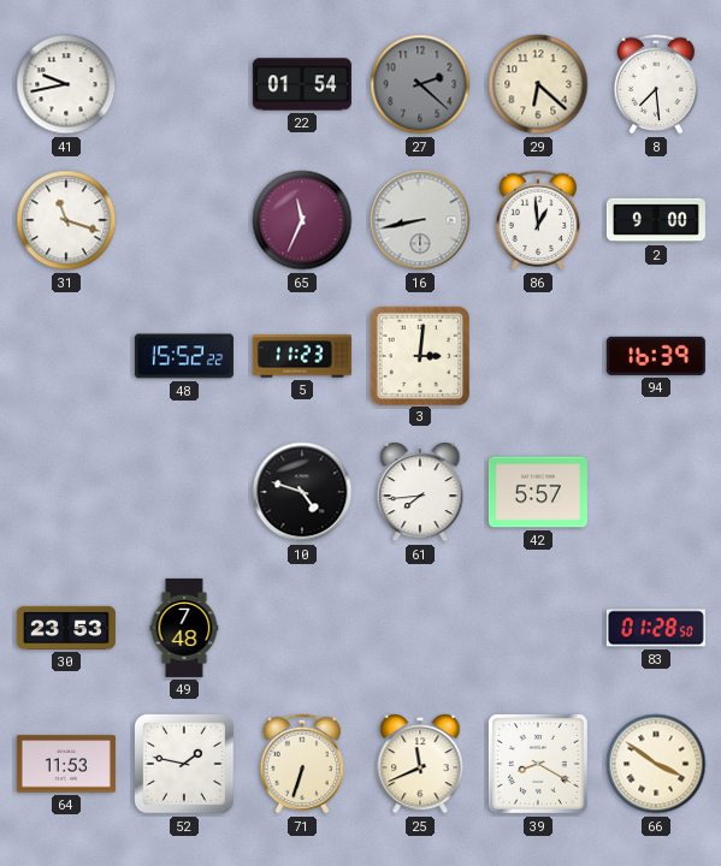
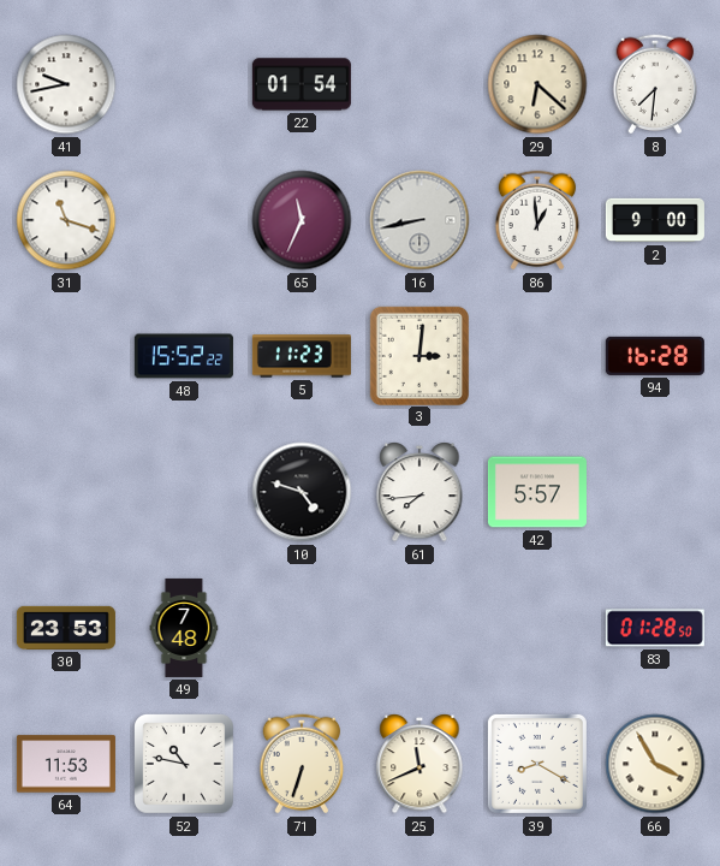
27: 2:22 -> none
8: 7:29 -> 7:31
94: 16:39 -> 16:28
52: 1:47 -> 10:47
66: 3:51 -> 3:55
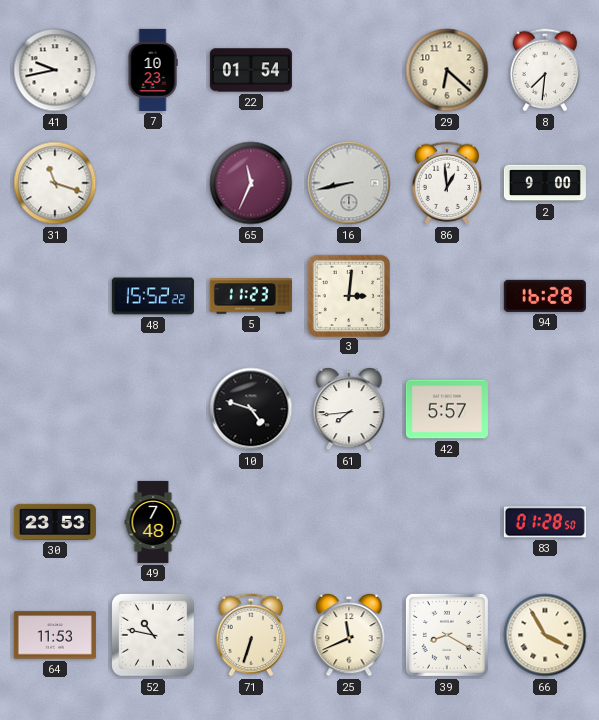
7: none -> 10:23
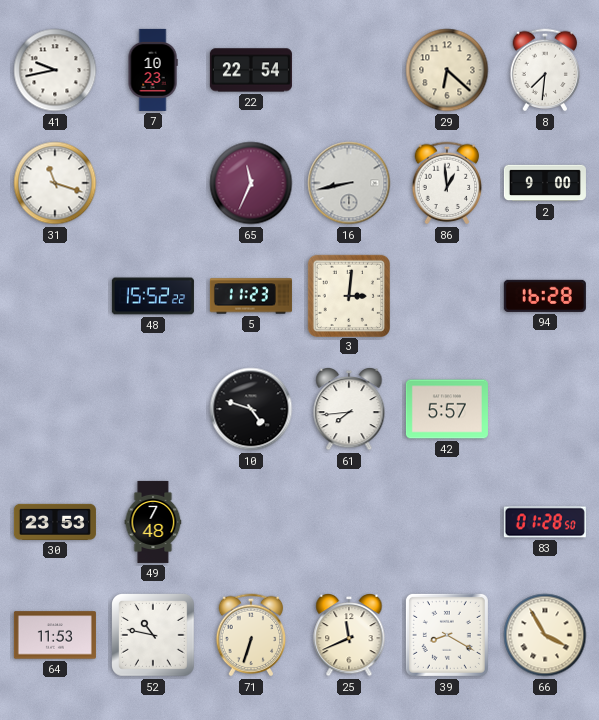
22: 01:54 -> 22:54
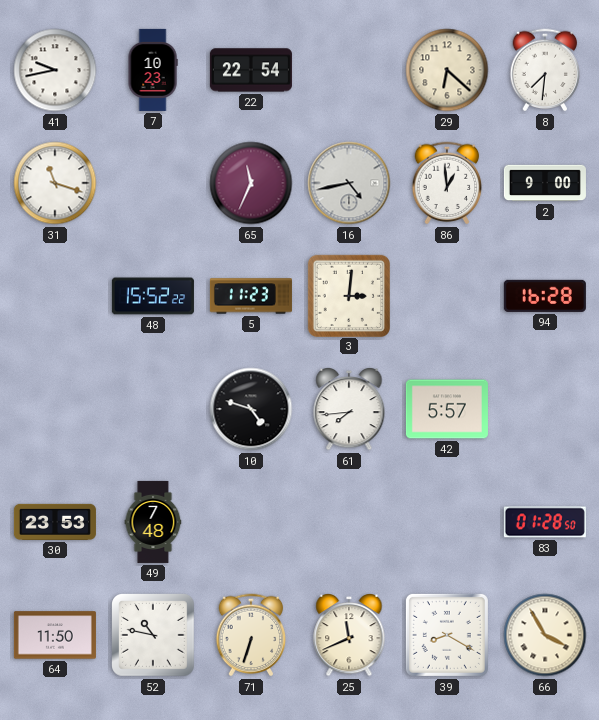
16: 8:43 -> 4:43
64: 11:53 -> 11:50
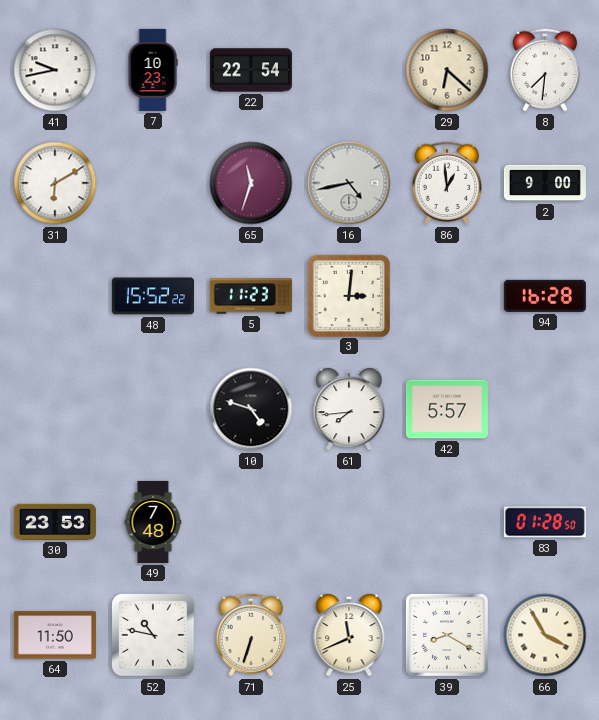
31: 11:18 -> 6:10
65: 11:34 -> 11:33
